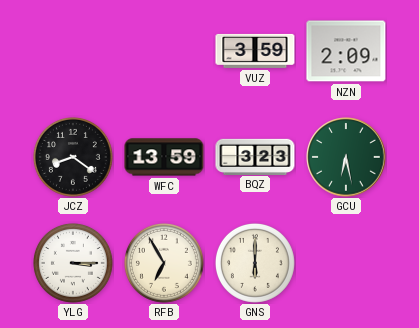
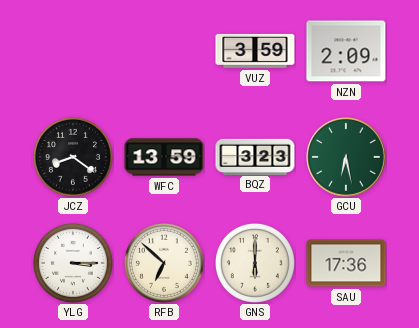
RFB: 6:55 -> 6:52
SAU: none -> 17:36
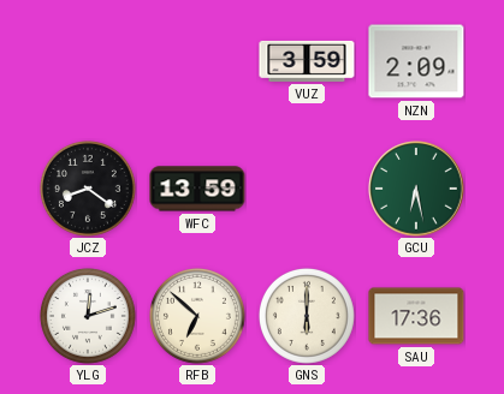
BQZ: 3:23 -> none
YLG: 3:15 -> 12:12
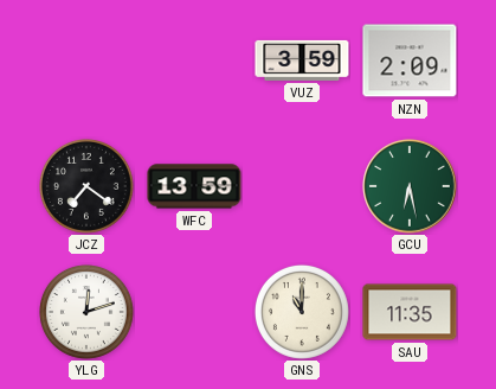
JCZ: 8:21 -> 7:21
RFB: 6:52 -> none
GNS: 6:00 -> 11:00
SAU: 17:36 -> 11:35
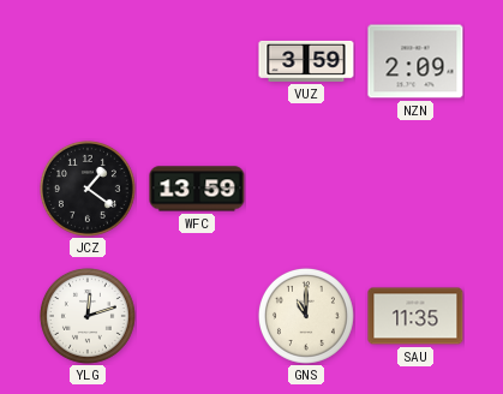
JCZ: 7:21 -> 1:21
GCU: 6:28 -> none
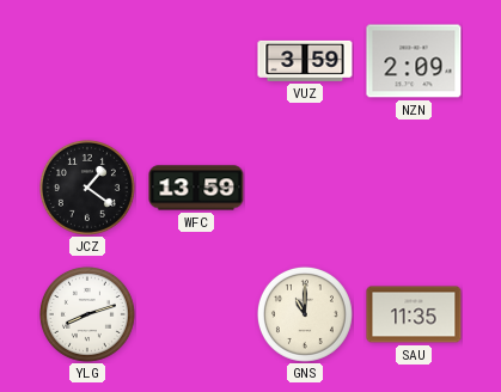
YLG: 12:12 -> 8:12
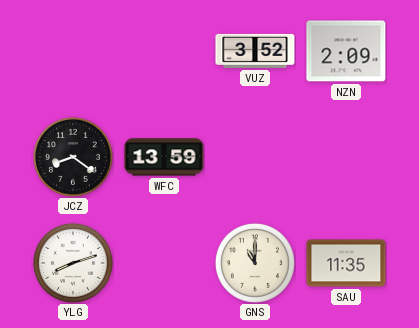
VUZ: 3:59 -> 3:52
JCZ: 1:21 -> 8:21
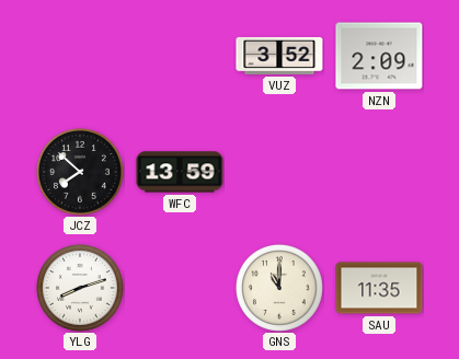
JCZ: 8:21 -> 7:52
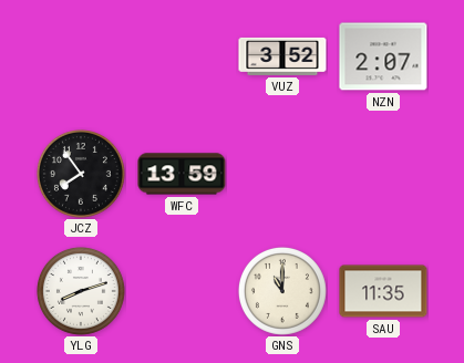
NZN: 2:09 -> 2:07
JCZ: 7:52 -> 7:54
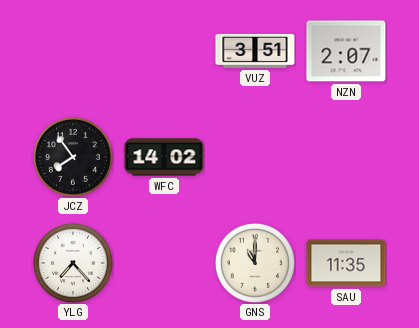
VUZ: 3:52 -> 3:51
WFC: 13:59 -> 14:02
YLG: 8:12 -> 7:23
